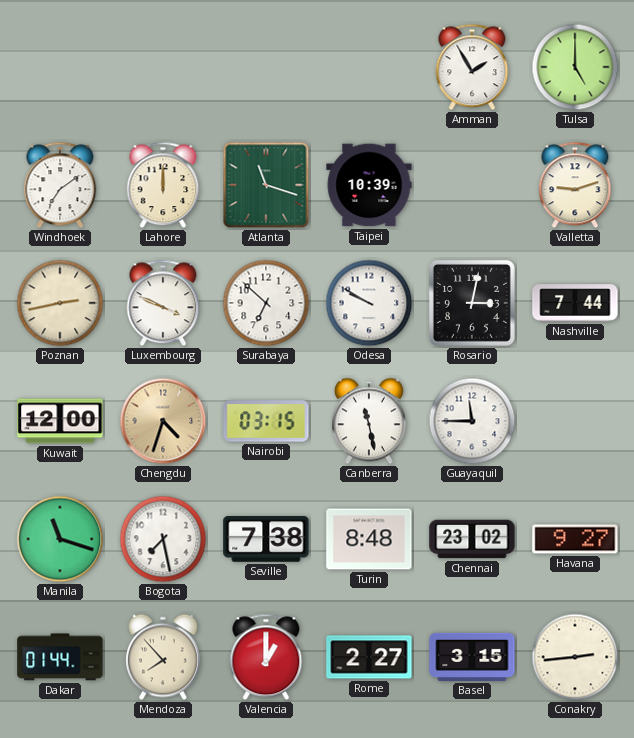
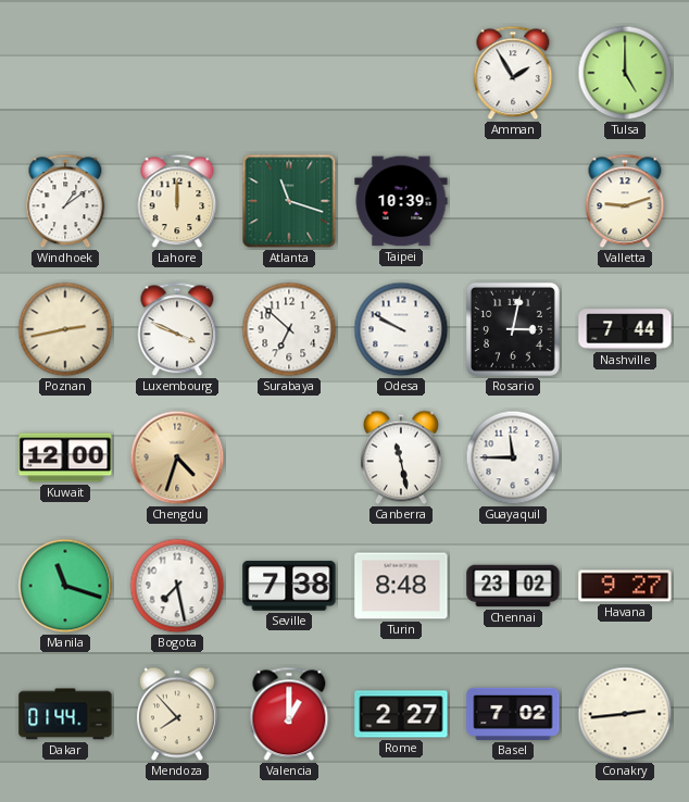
Windhoek: 7:09 -> 1:09
Nairobi: 03:15 -> none
Basel: 3:15 -> 7:02
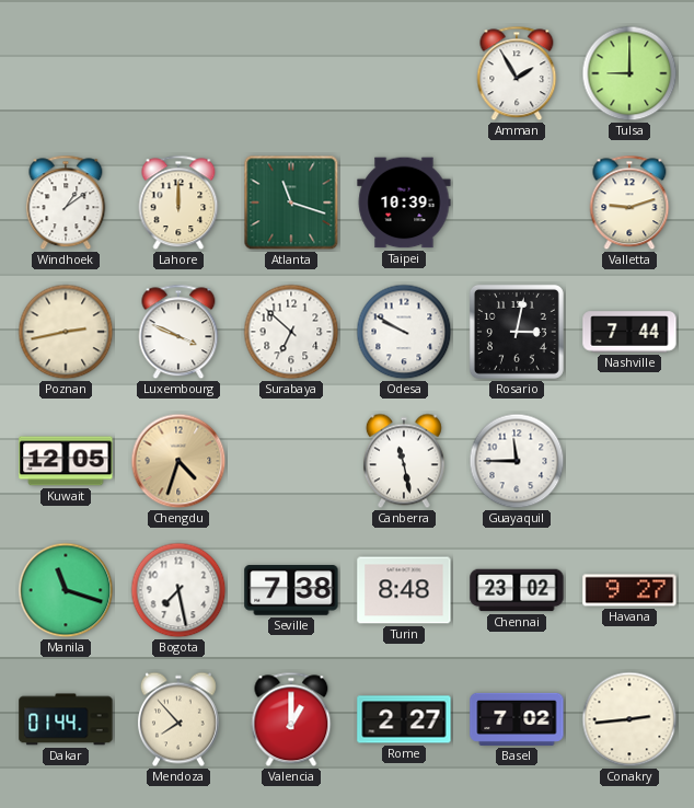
Tulsa: 5:00 -> 9:00
Kuwait: 12:00 -> 12:05
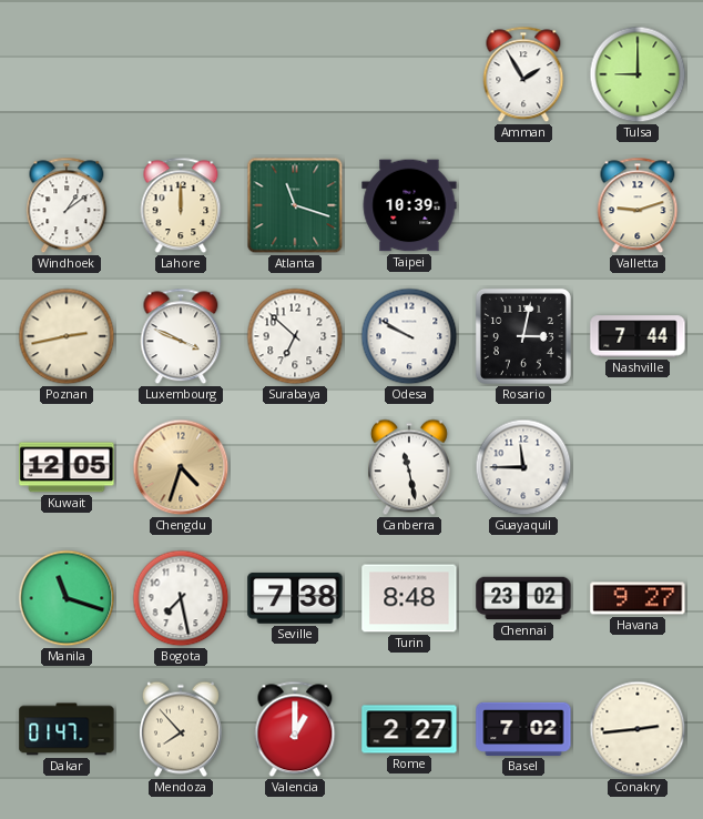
Dakar: 01:44 -> 01:47
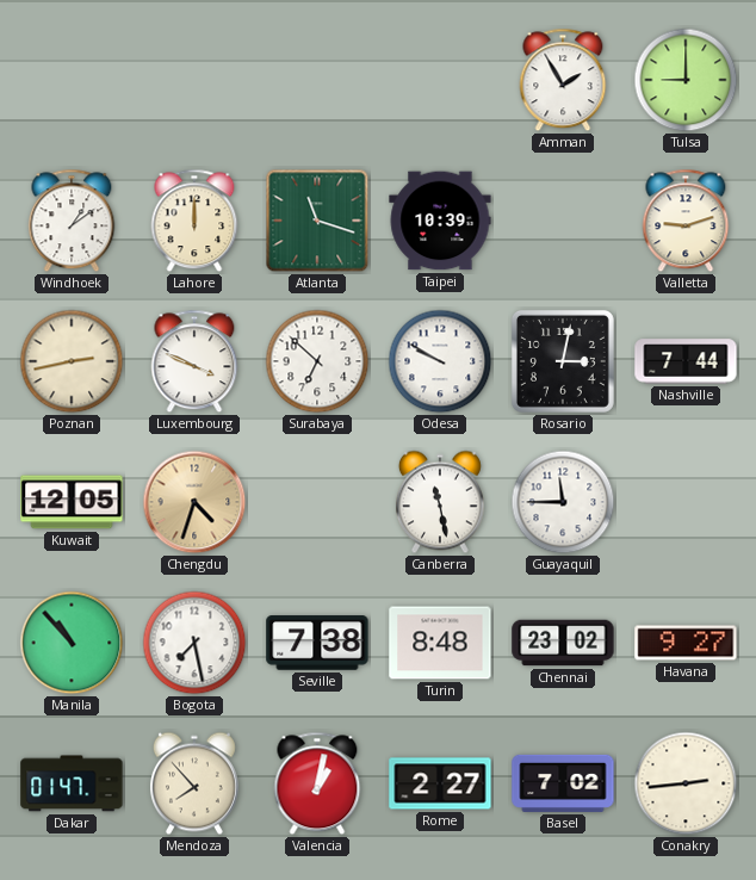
Manila: 11:18 -> 10:53
Valencia: 1:00 -> 1:02
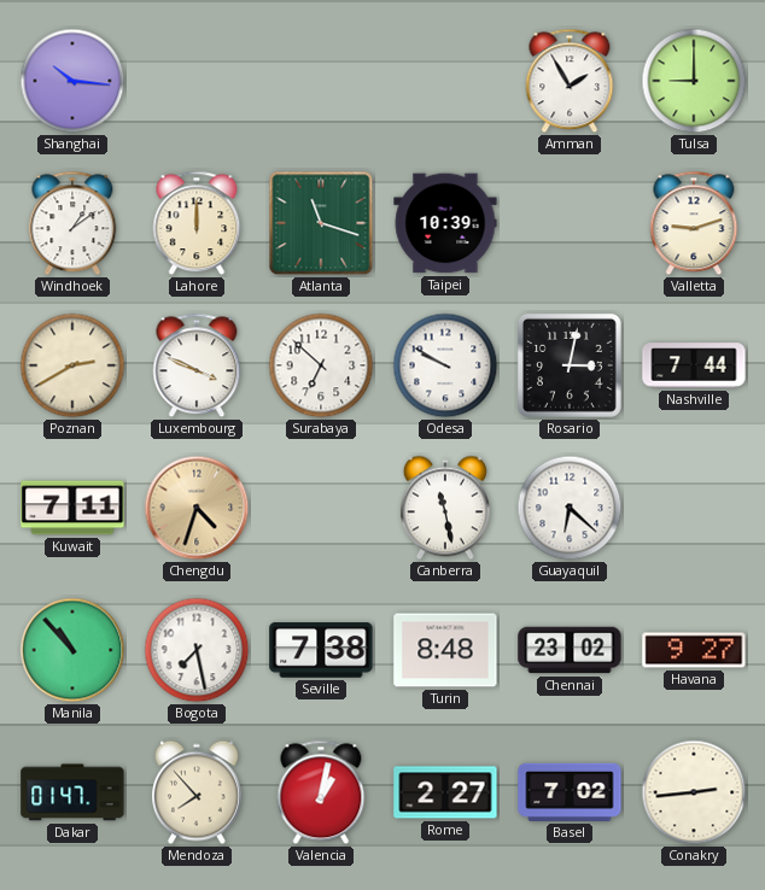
Shanghai: none -> 10:16
Poznan: 2:43 -> 2:40
Kuwait: 12:05 -> 7:11
Guayaquil: 11:45 -> 6:22
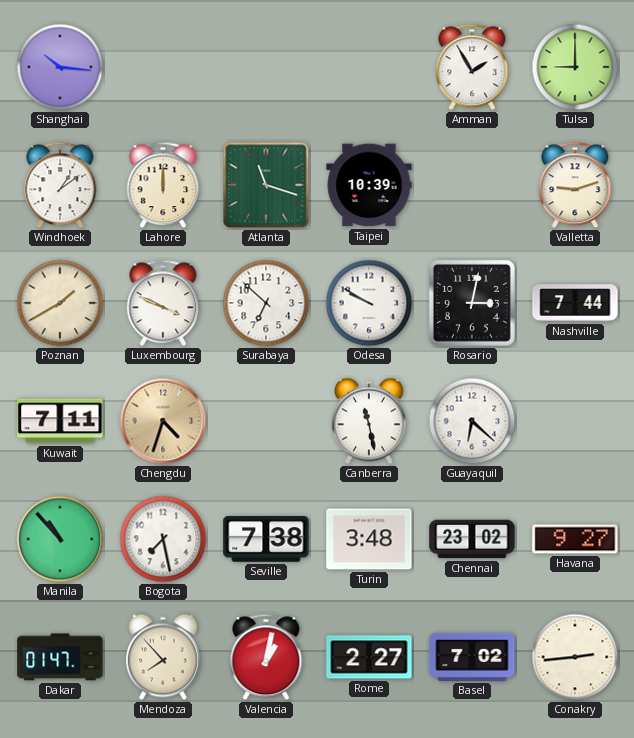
Poznan: 2:40 -> 1:40
Turin: 8:48 -> 3:48
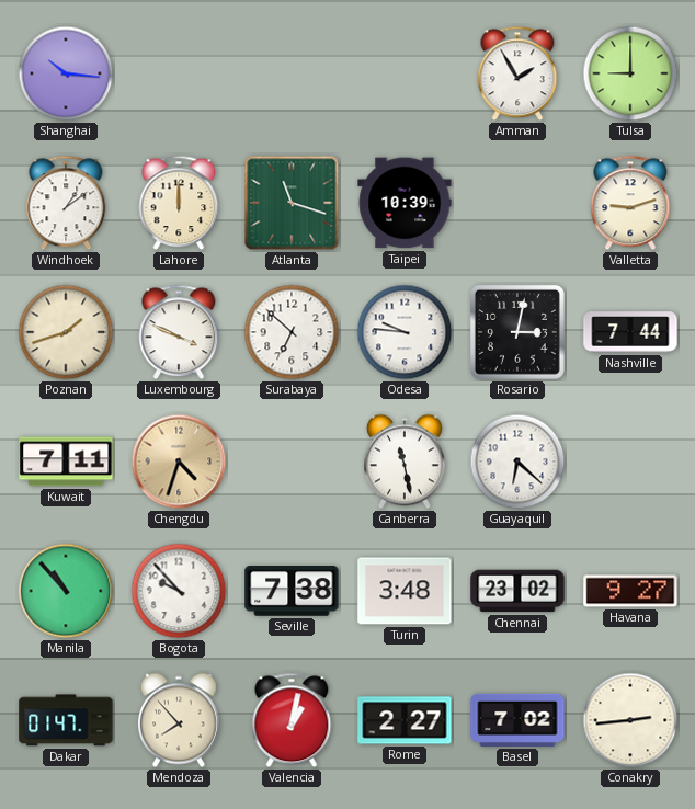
Poznan: 1:40 -> 1:42
Odesa: 9:50 -> 9:46
Bogota: 7:28 -> 9:53
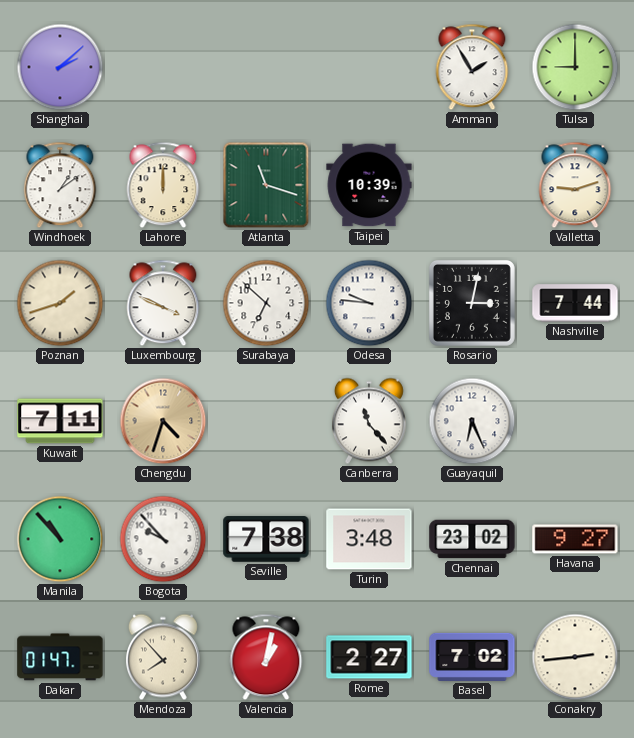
Shanghai: 10:16 -> 2:08
Canberra: 11:28 -> 11:23
Guayaquil: 6:22 -> 6:26
